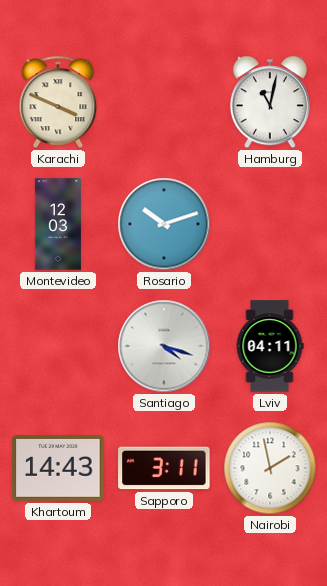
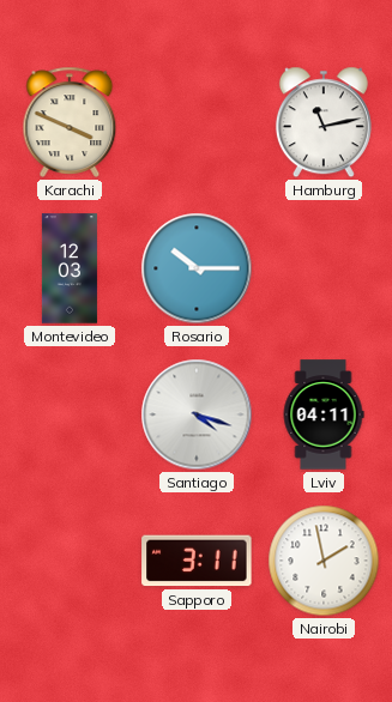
Hamburg: 11:02 -> 11:13
Rosario: 10:12 -> 10:15
Khartoum: 14:43 -> none
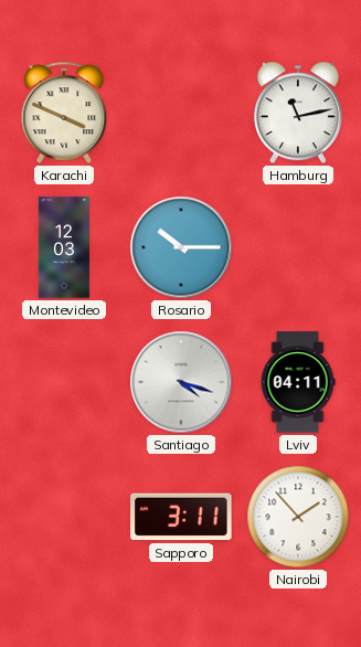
Nairobi: 1:58 -> 1:53
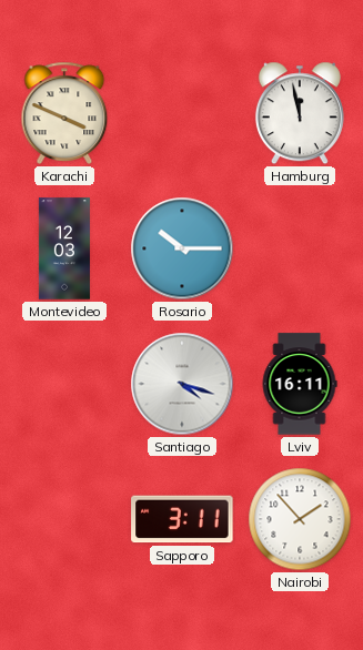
Hamburg: 11:13 -> 11:58
Lviv: 04:11 -> 16:11
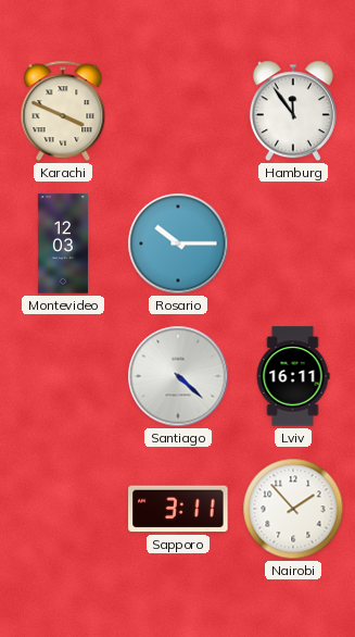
Hamburg: 11:58 -> 11:54
Santiago: 4:18 -> 4:22
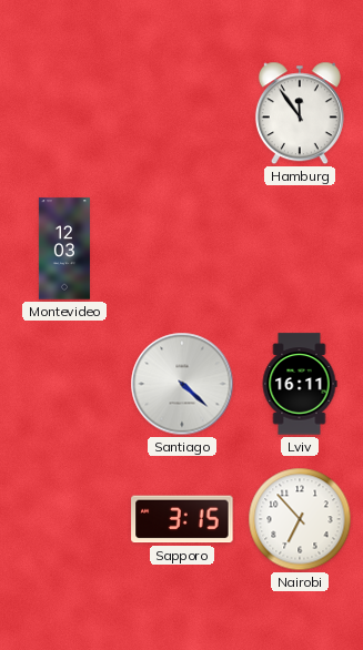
Karachi: 3:49 -> none
Rosario: 10:15 -> none
Sapporo: 3:11 -> 3:15
Nairobi: 1:53 -> 6:53
